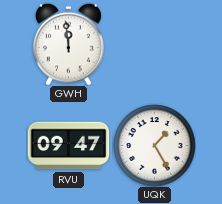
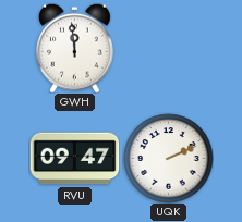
UQK: 1:25 -> 2:11
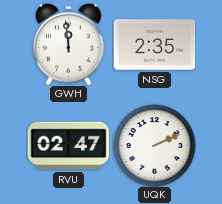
NSG: none -> 2:35
RVU: 09:47 -> 02:47
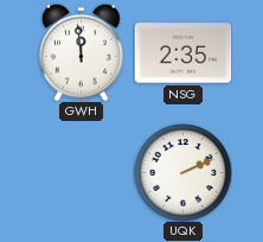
RVU: 02:47 -> none
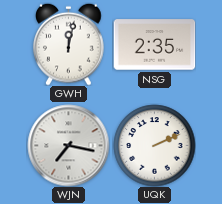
GWH: 11:59 -> 12:02
WJN: none -> 7:17
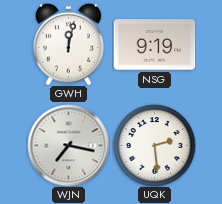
NSG: 2:35 -> 9:19
UQK: 2:11 -> 2:29
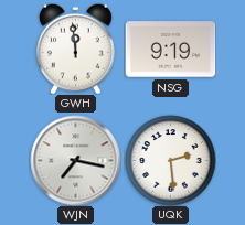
GWH: 12:02 -> 11:59
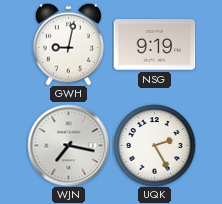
GWH: 11:59 -> 9:02
UQK: 2:29 -> 2:25
